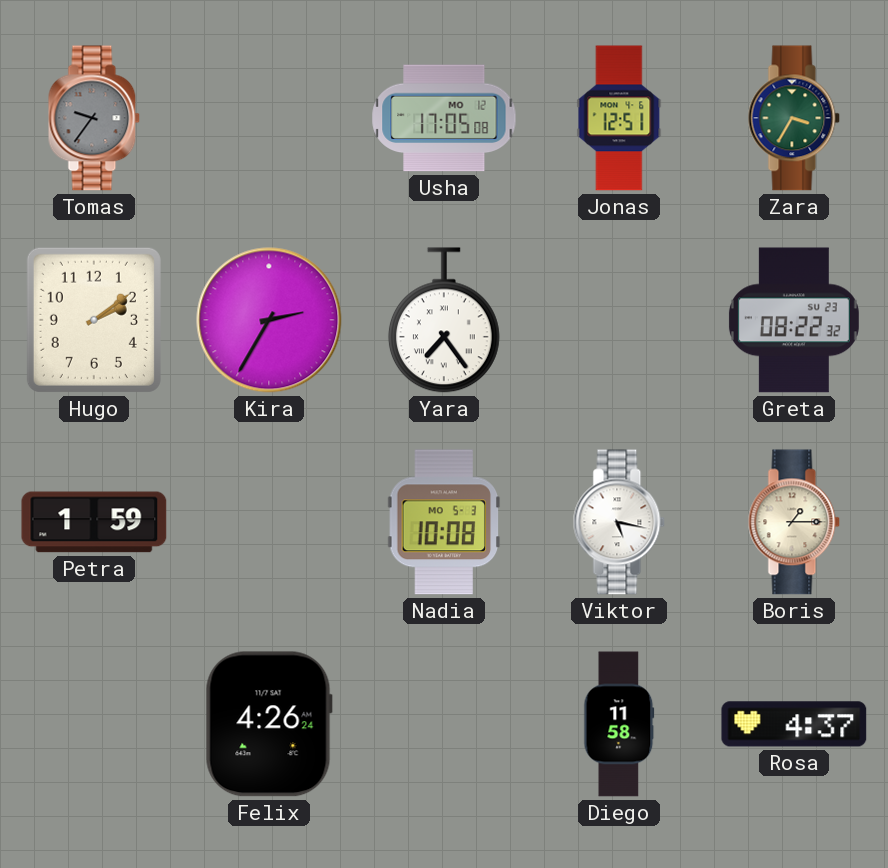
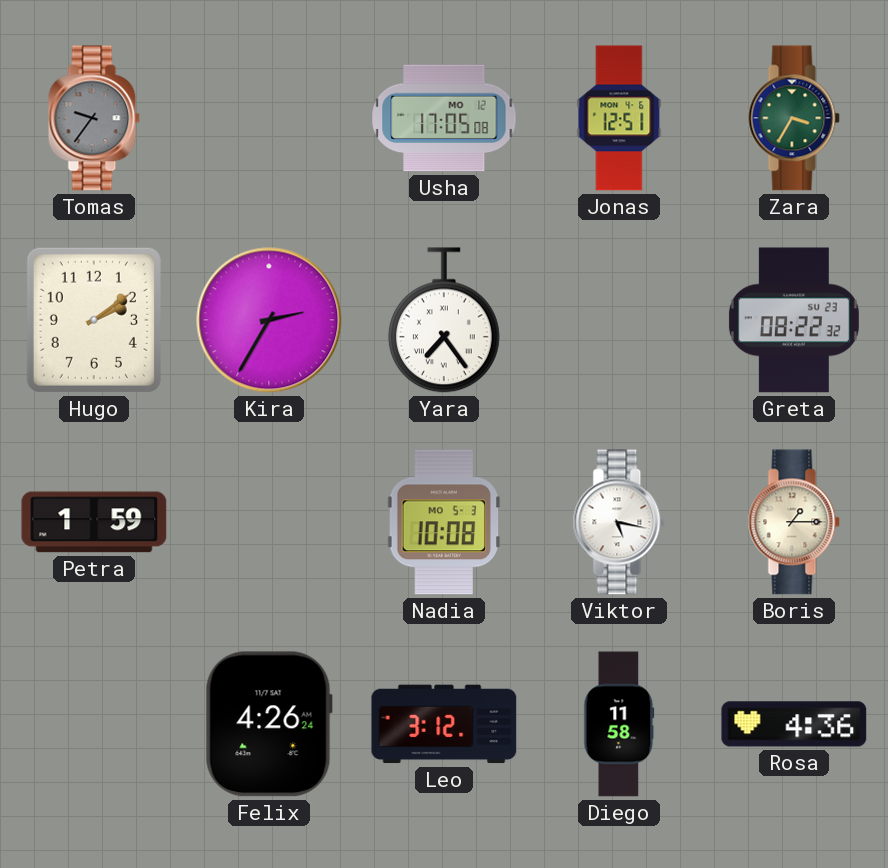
Leo: none -> 3:12
Rosa: 4:37 -> 4:36
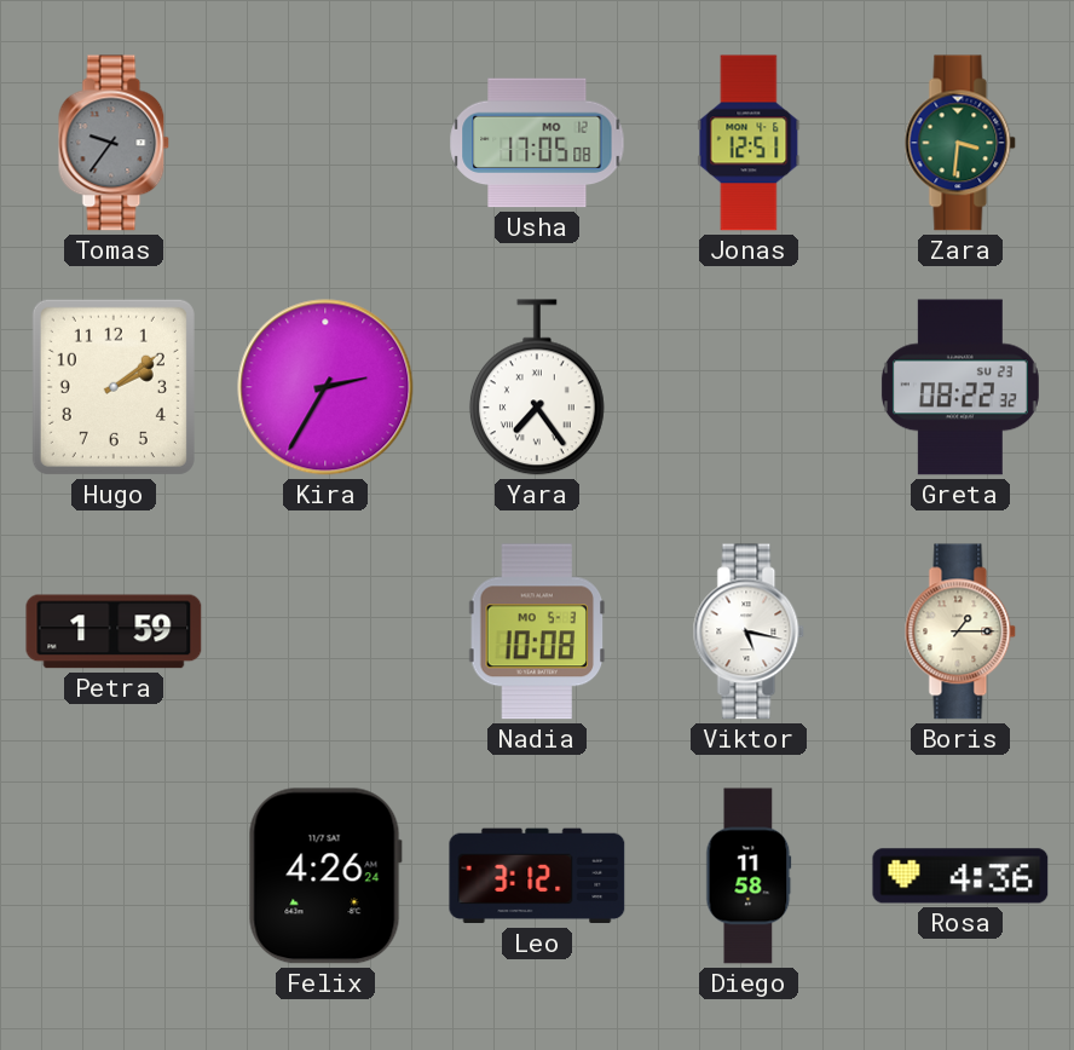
Zara: 3:35 -> 3:31
